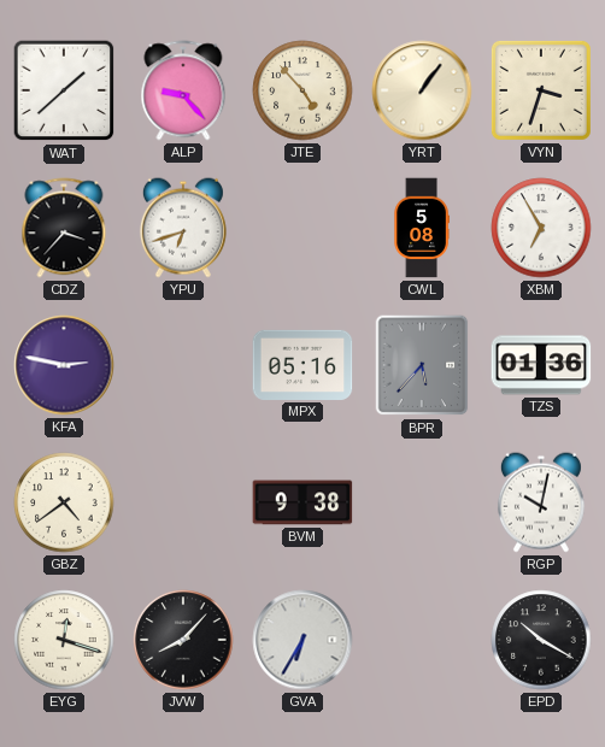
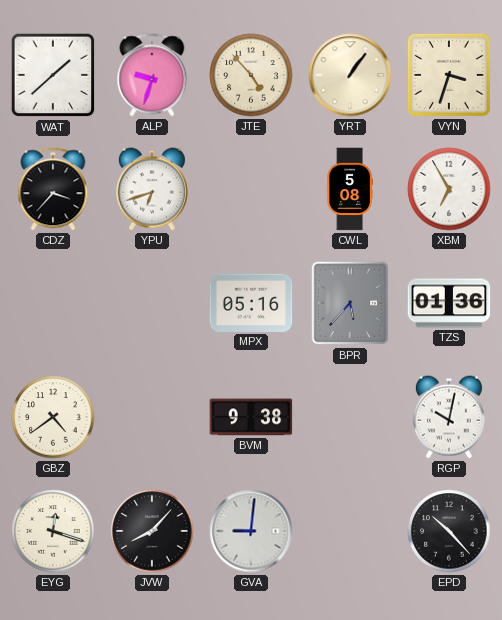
ALP: 9:23 -> 9:33
KFA: 2:47 -> none
GVA: 6:35 -> 9:01
EPD: 10:20 -> 10:23
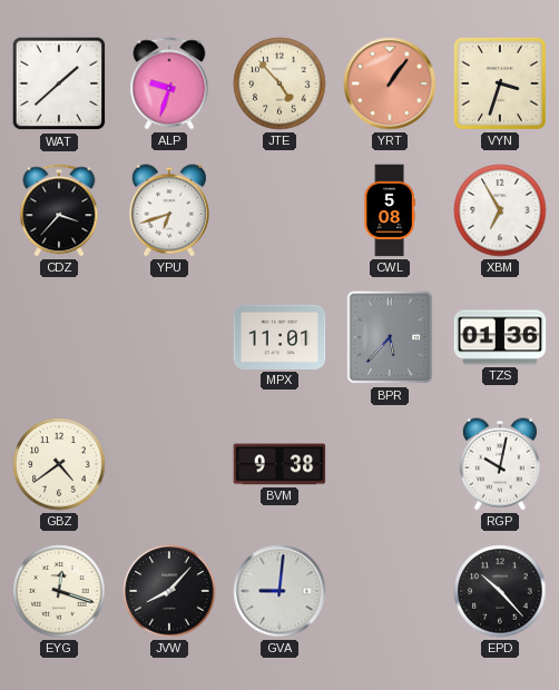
YRT dial: cream -> salmon
MPX: 05:16 -> 11:01
